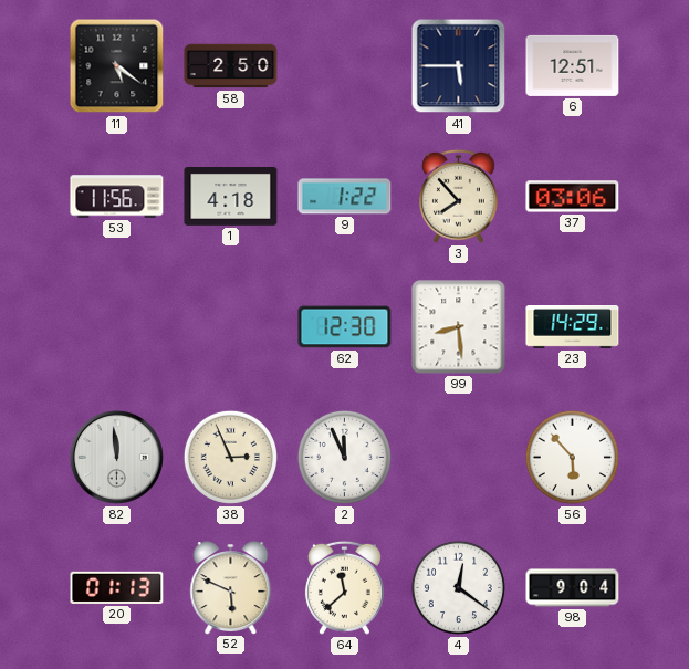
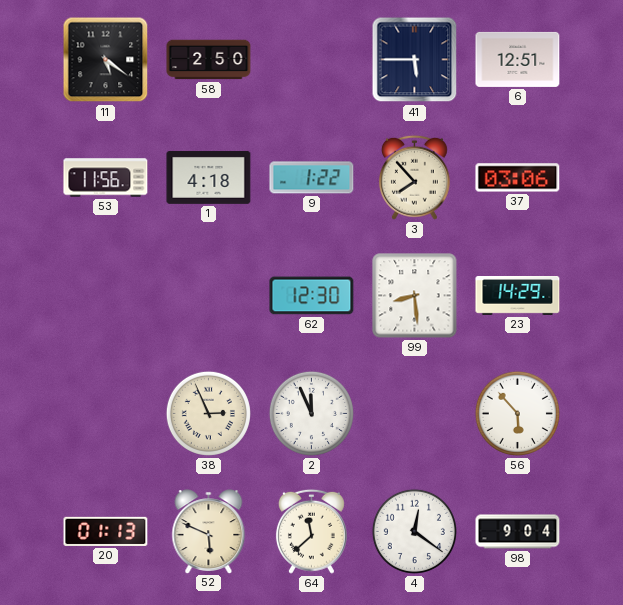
82: 11:59 -> none
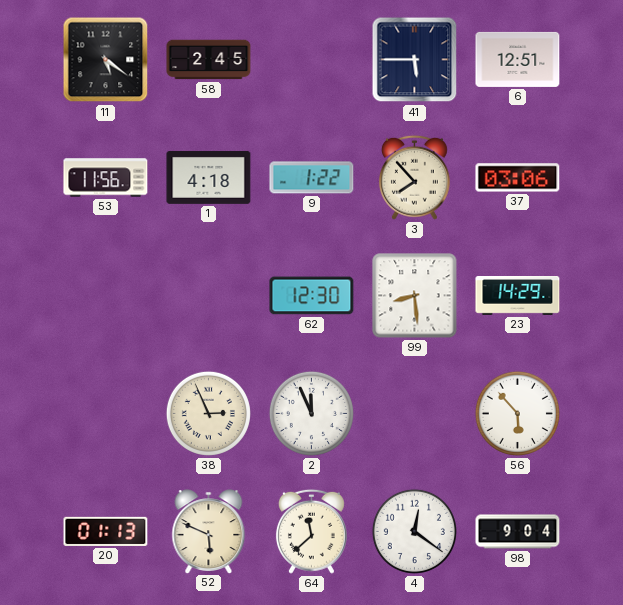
58: 2:50 -> 2:45
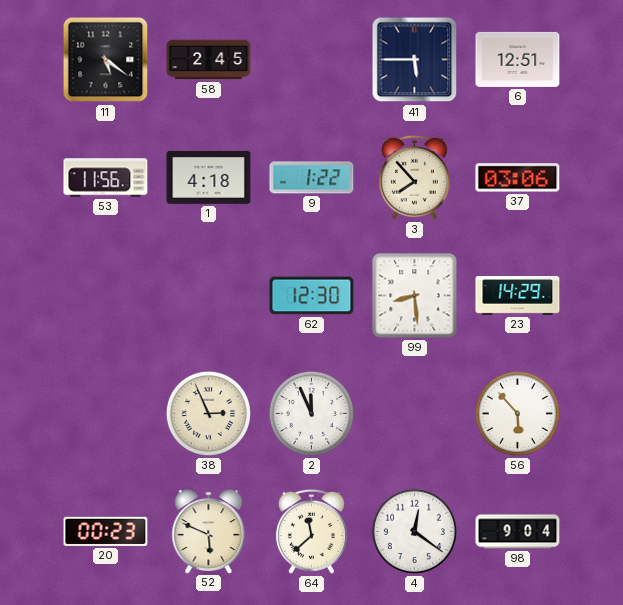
20: 01:13 -> 00:23
